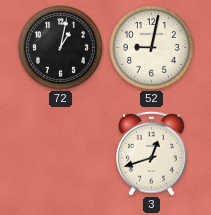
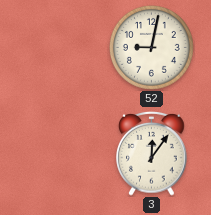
72: 1:02 -> none
3: 12:42 -> 12:06
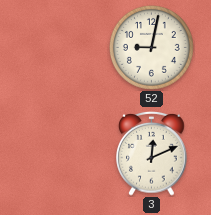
3: 12:06 -> 12:11
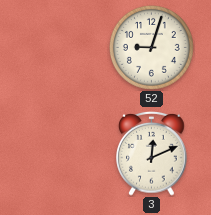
52: 9:02 -> 9:03
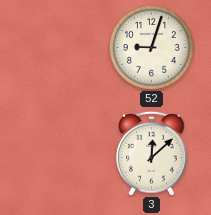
3: 12:11 -> 12:08
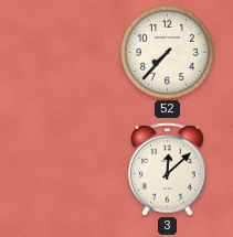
52: 9:03 -> 7:37
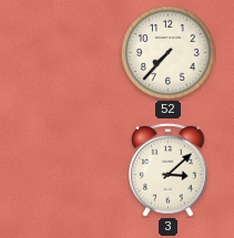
3: 12:08 -> 3:08
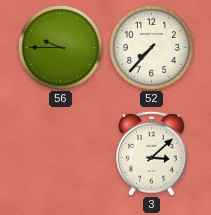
56: none -> 9:45
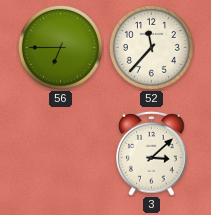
56: 9:45 -> 6:45
52: 7:37 -> 11:37
